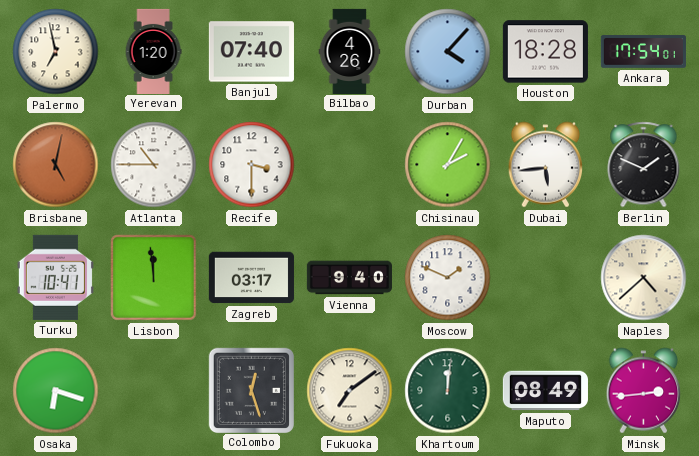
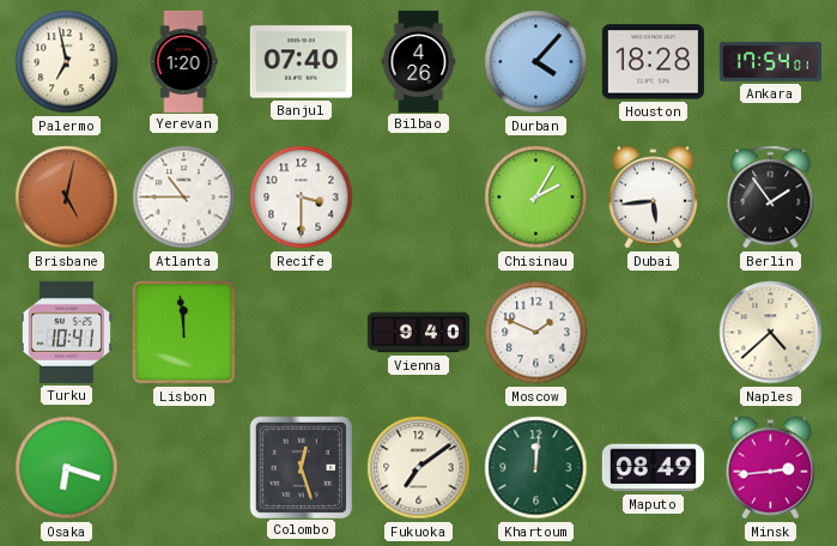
Berlin: 1:49 -> 1:54
Zagreb: 03:17 -> none
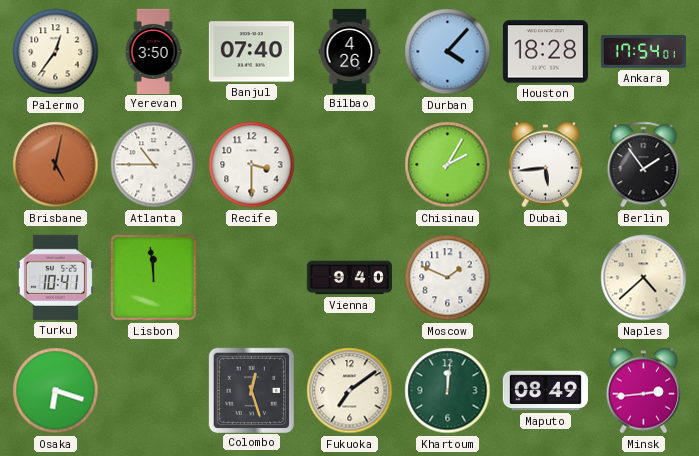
Palermo: 6:58 -> 12:36
Yerevan: 1:20 -> 3:50
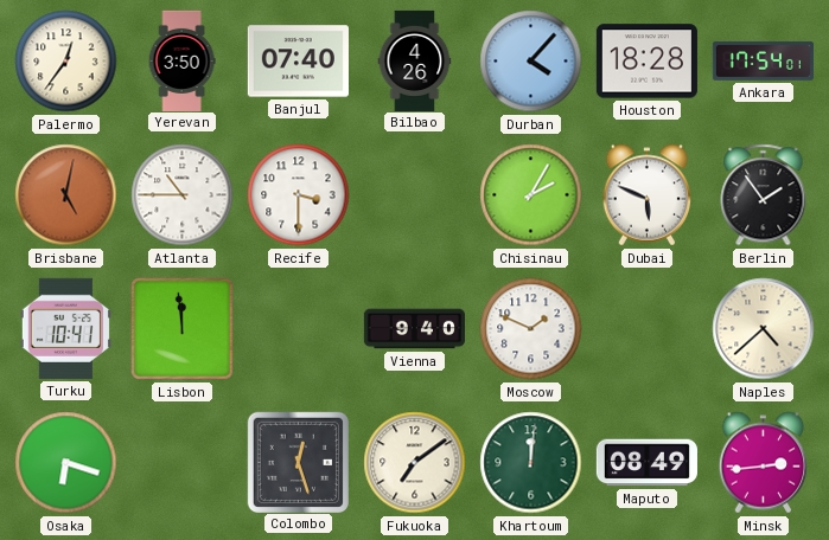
Dubai: 5:44 -> 5:49
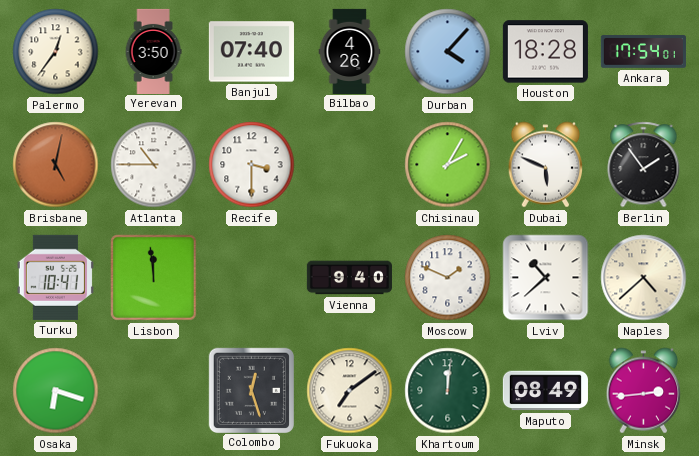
Lviv: none -> 10:38
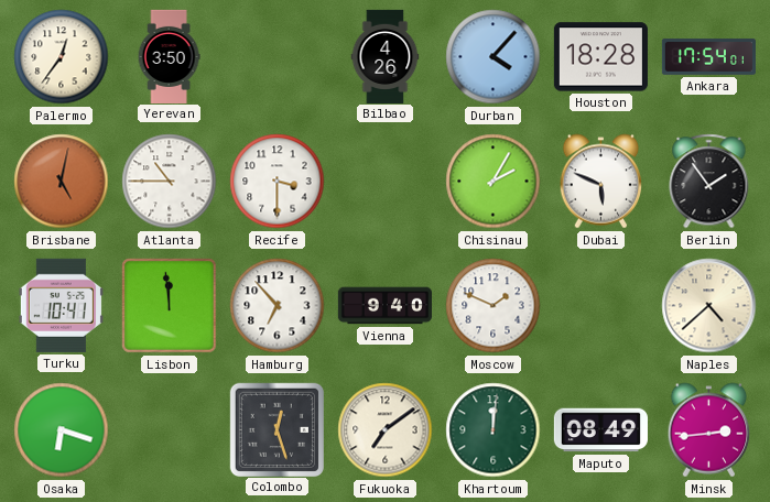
Banjul: 07:40 -> none
Hamburg: none -> 6:53
Lviv: 10:38 -> none
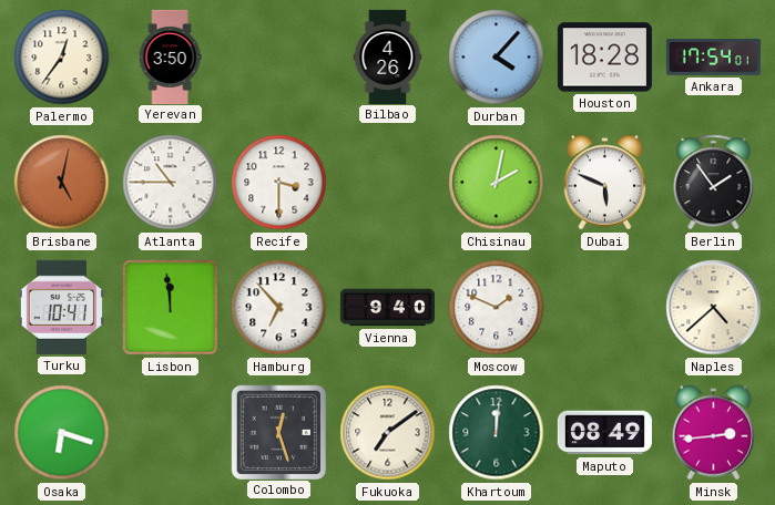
Chisinau: 2:05 -> 2:02
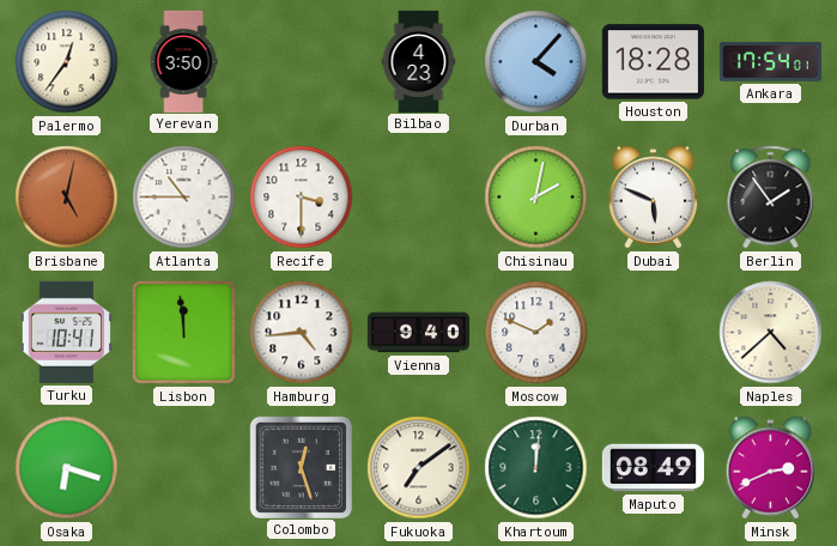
Bilbao: 4:26 -> 4:23
Hamburg: 6:53 -> 4:44
Minsk: 2:44 -> 2:41
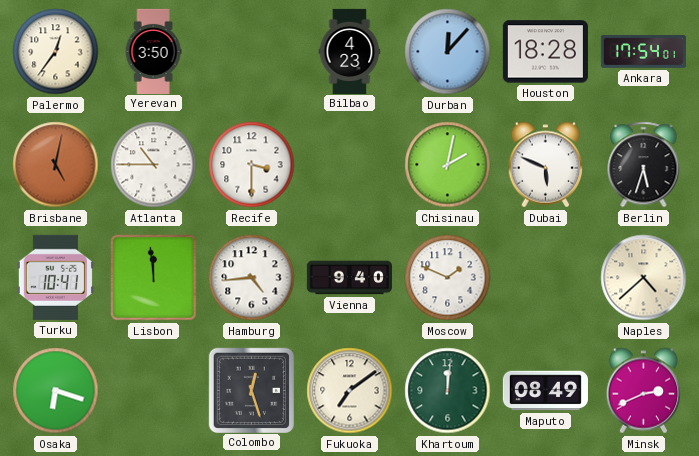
Durban: 4:07 -> 12:07
Berlin: 1:54 -> 5:33
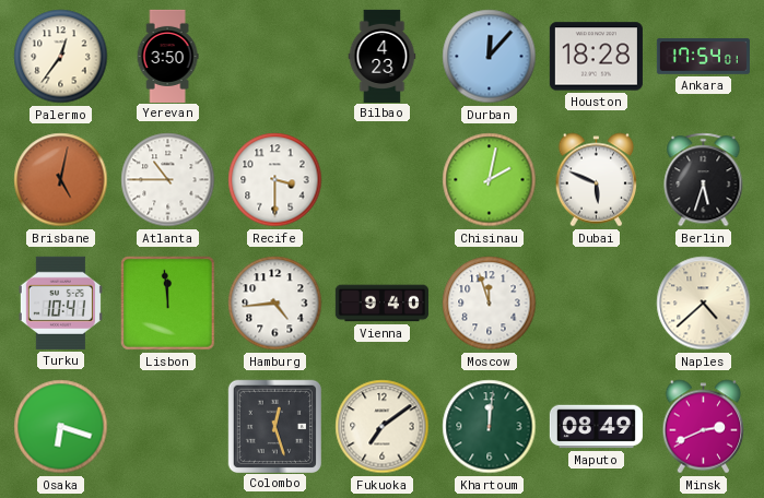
Moscow: 1:49 -> 11:57
